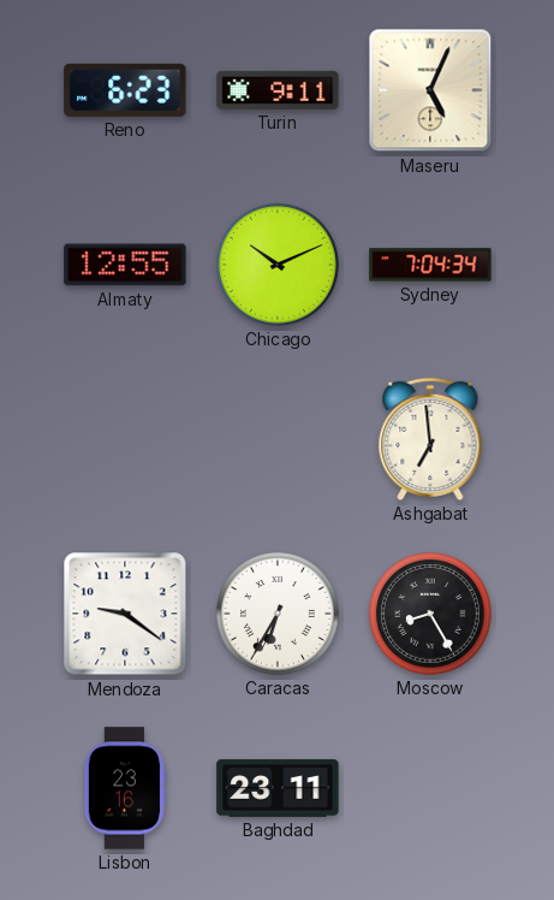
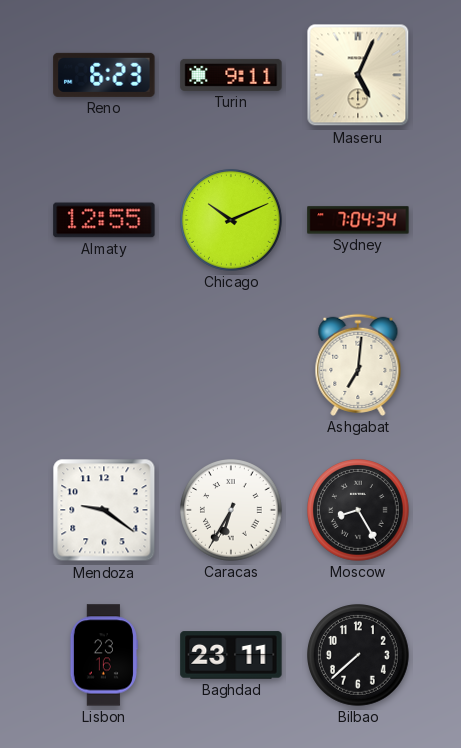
Ashgabat: 6:59 -> 7:01
Bilbao: none -> 7:38
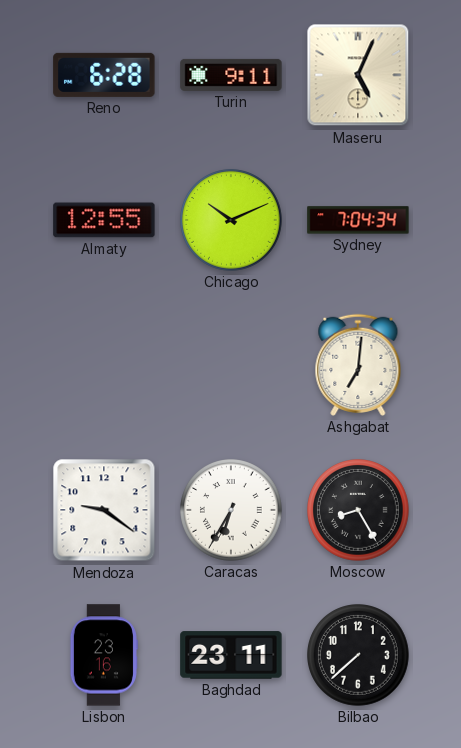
Reno: 6:23 -> 6:28
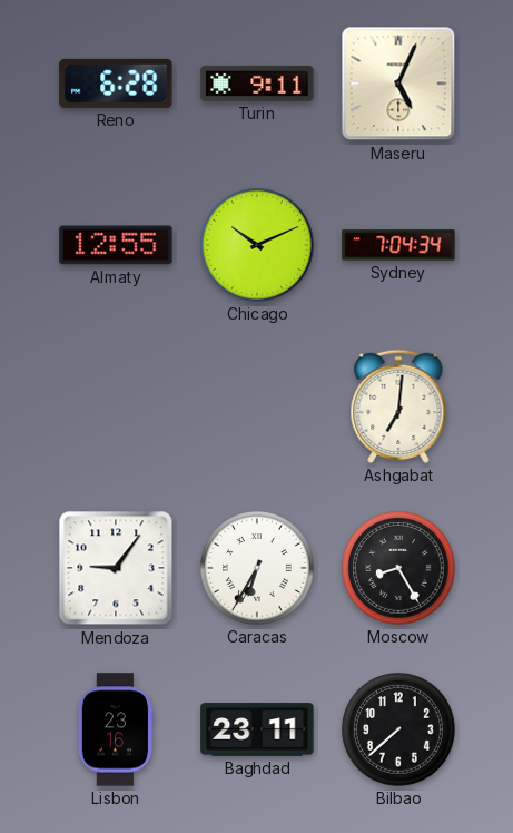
Mendoza: 9:21 -> 9:06
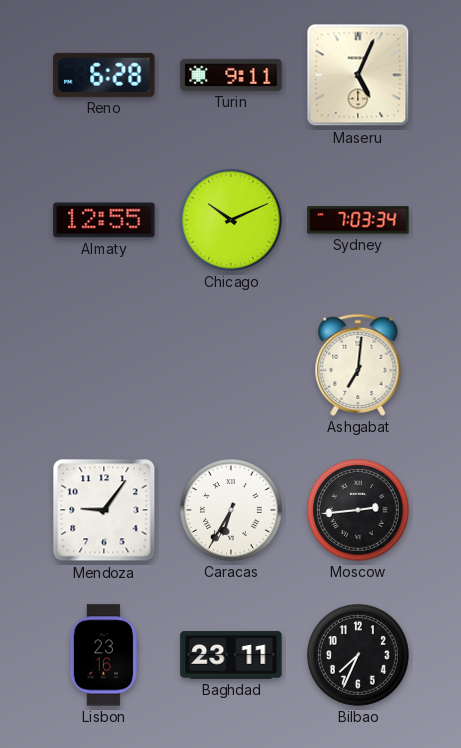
Sydney: 7:04 -> 7:03
Moscow: 8:25 -> 2:44
Bilbao: 7:38 -> 7:34
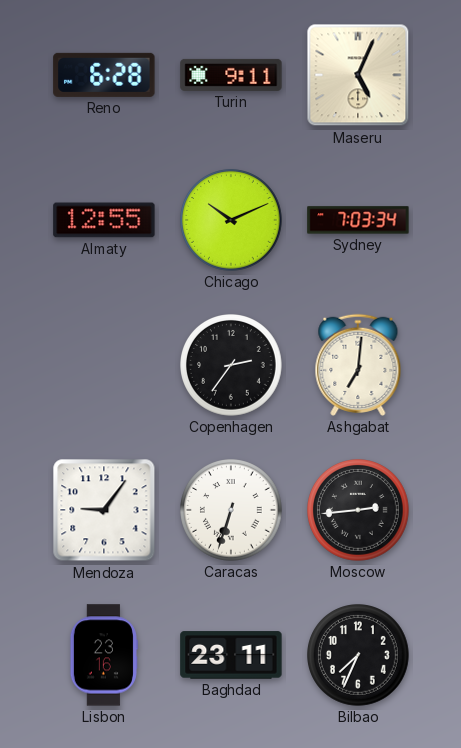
Copenhagen: none -> 2:36
Caracas: 6:35 -> 6:33
